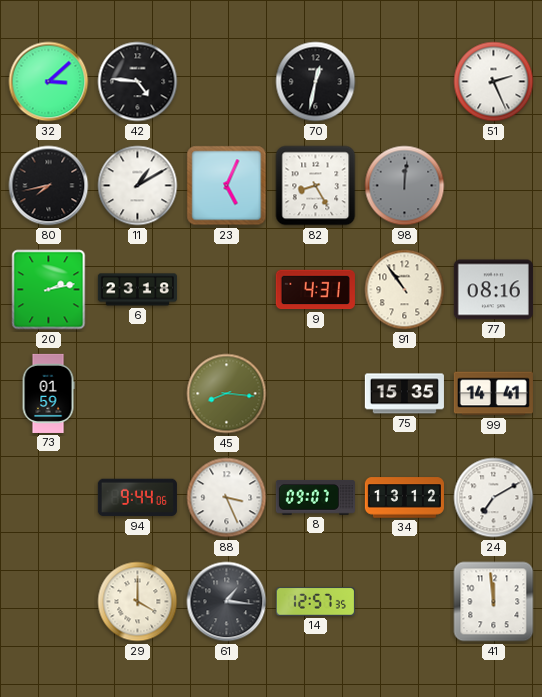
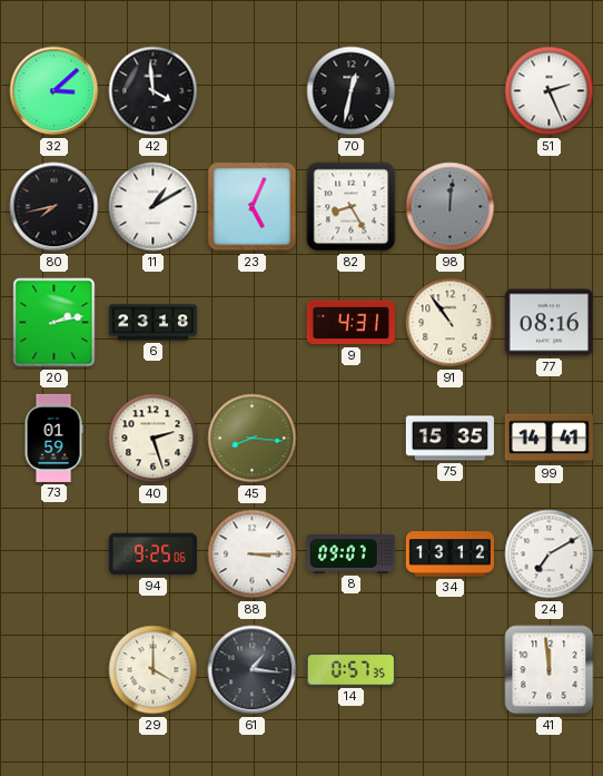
42: 4:46 -> 3:59
40: none -> 2:27
94: 9:44 -> 9:25
88: 3:26 -> 3:15
14: 12:57 -> 0:57
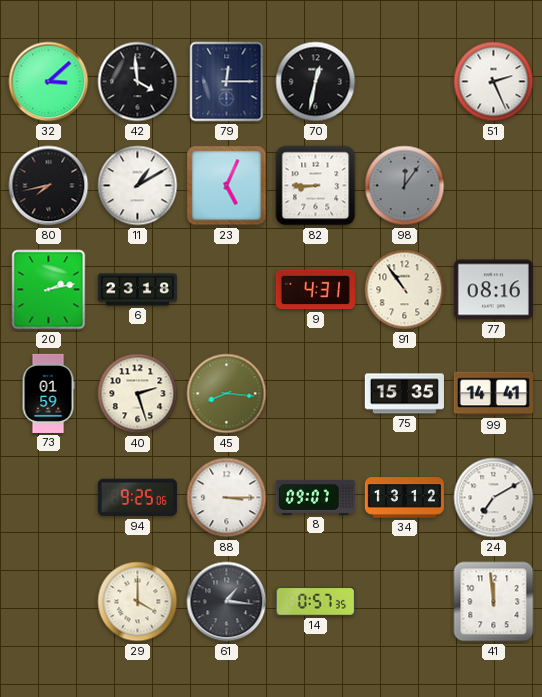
79: none -> 12:15
82: 8:25 -> 8:45
98: 12:01 -> 12:06
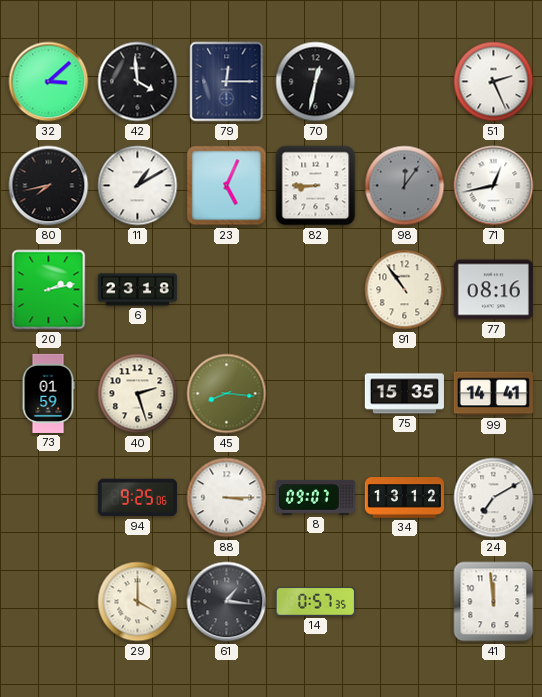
71: none -> 12:43
9: 4:31 -> none
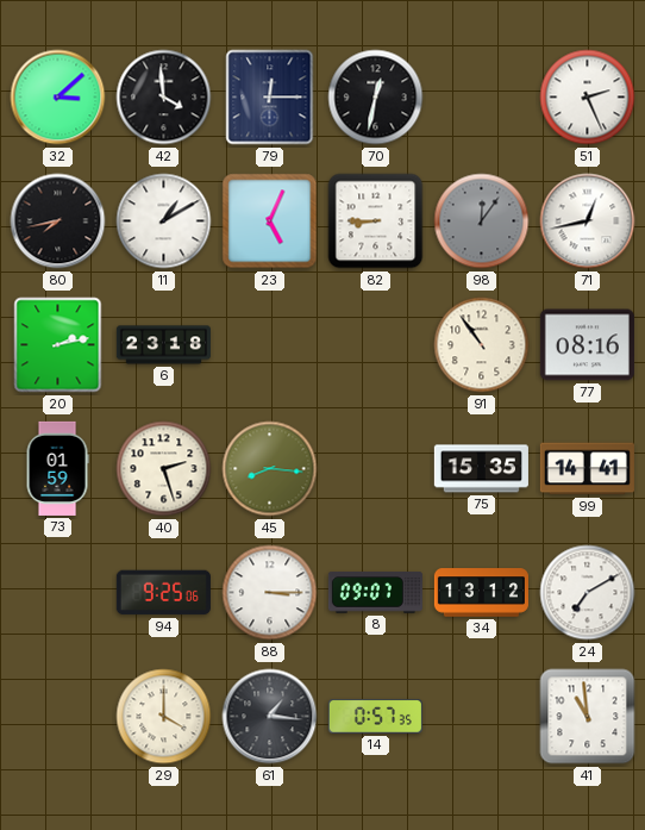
41: 11:59 -> 10:59
